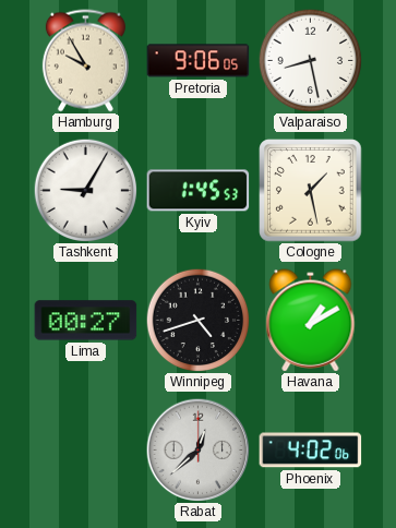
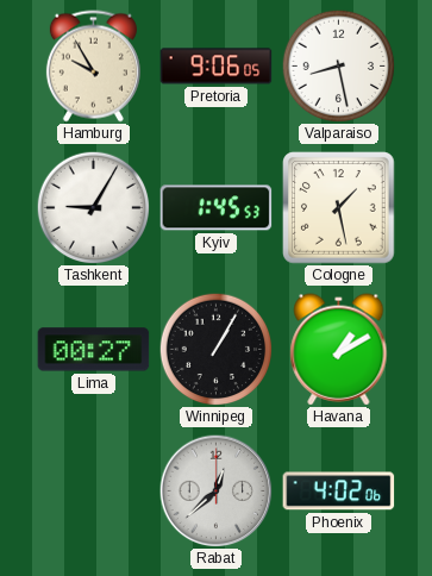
Winnipeg: 4:42 -> 1:05
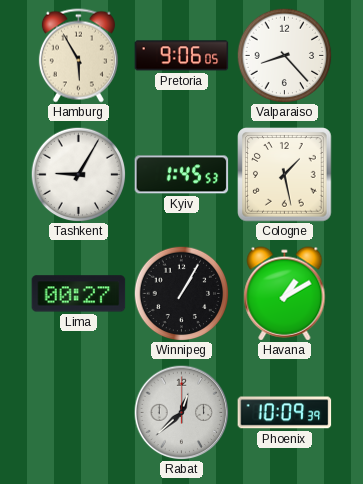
Hamburg: 9:55 -> 5:55
Valparaiso: 8:28 -> 8:23
Phoenix: 4:02 -> 10:09
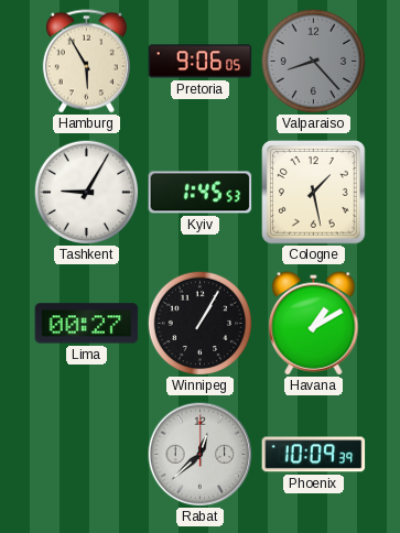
Valparaiso dial: white -> grey
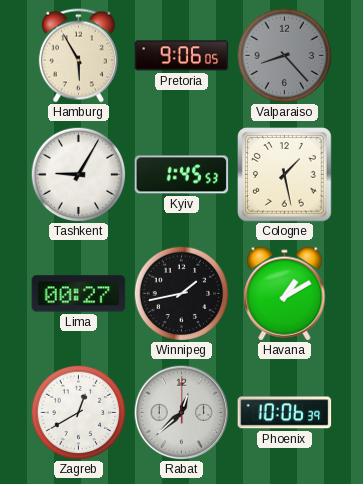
Winnipeg: 1:05 -> 1:43
Zagreb: none -> 12:40
Phoenix: 10:09 -> 10:06
